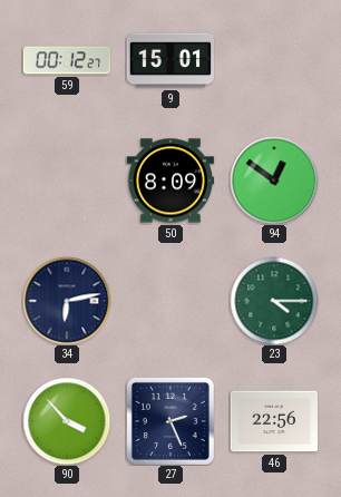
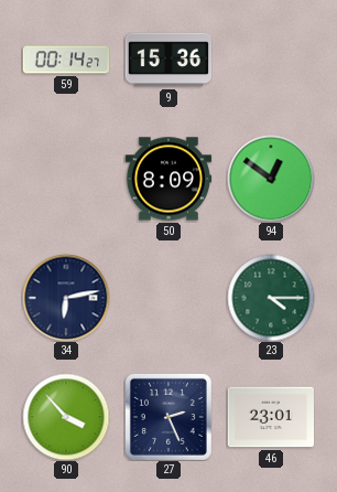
59: 00:12 -> 00:14
9: 15:01 -> 15:36
46: 22:56 -> 23:01
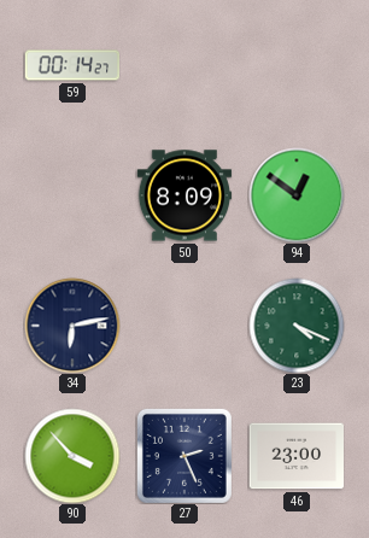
9: 15:36 -> none
23: 4:15 -> 4:19
46: 23:01 -> 23:00
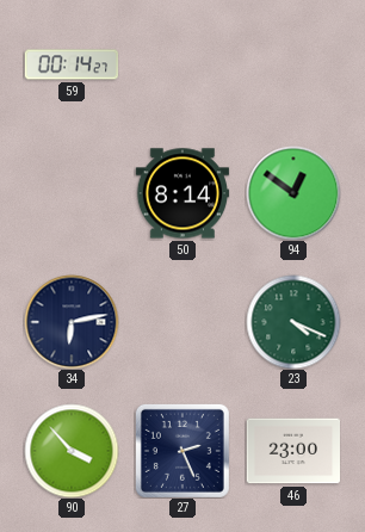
50: 8:09 -> 8:14
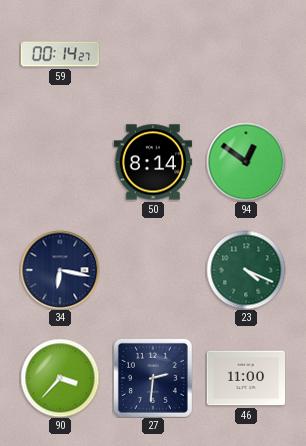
34: 6:13 -> 6:17
90: 3:53 -> 3:37
27: 2:26 -> 2:31
46: 23:00 -> 11:00
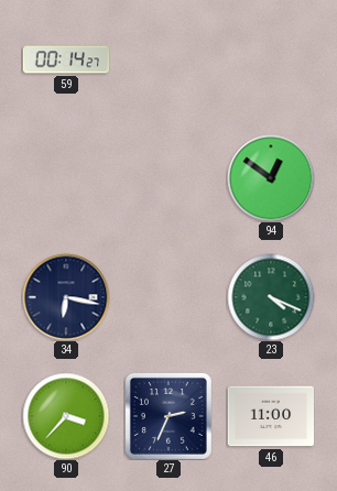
50: 8:14 -> none
27: 2:31 -> 2:34
